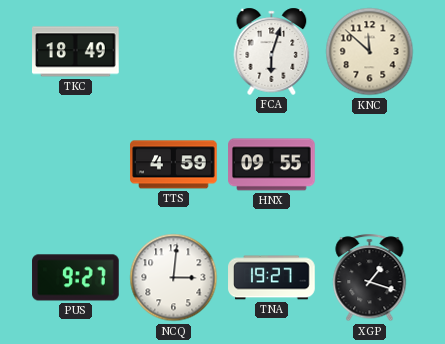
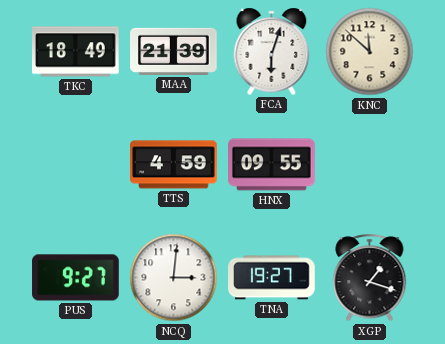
MAA: none -> 21:39
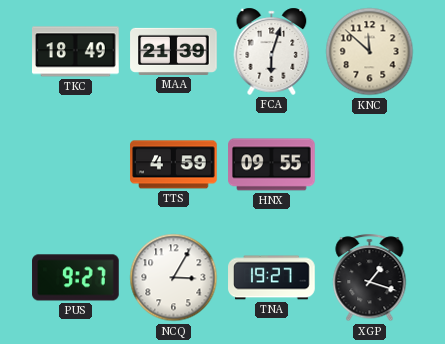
NCQ: 3:01 -> 3:05
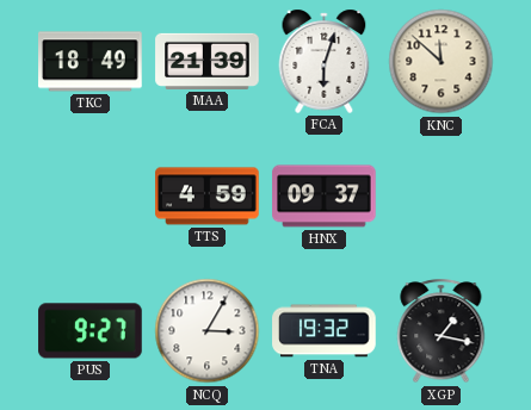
HNX: 09:55 -> 09:37
TNA: 19:27 -> 19:32
XGP: 1:18 -> 1:17
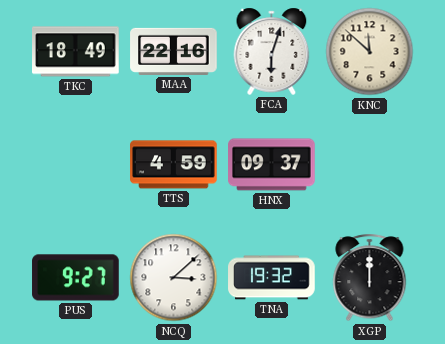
MAA: 21:39 -> 22:16
NCQ: 3:05 -> 3:08
XGP: 1:17 -> 12:00
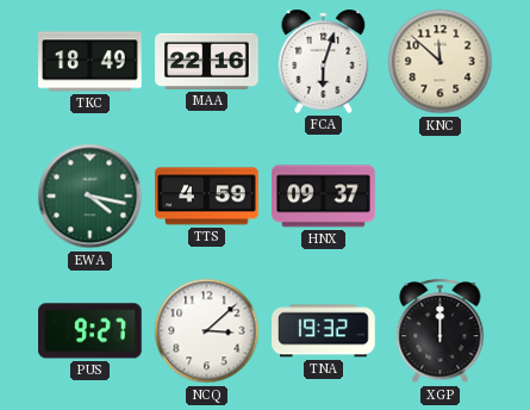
EWA: none -> 4:17
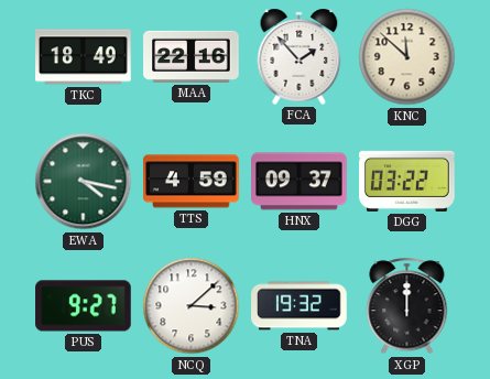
FCA: 6:03 -> 1:53
DGG: none -> 03:22
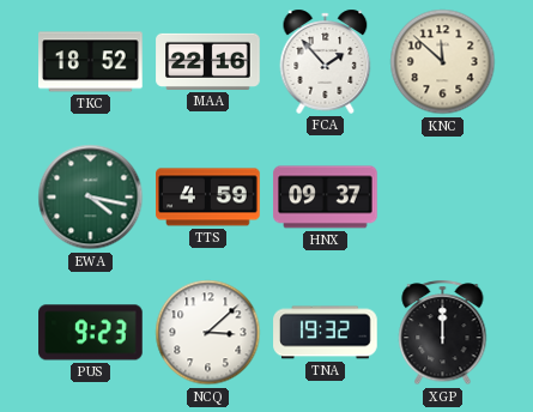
TKC: 18:49 -> 18:52
DGG: 03:22 -> none
PUS: 9:27 -> 9:23
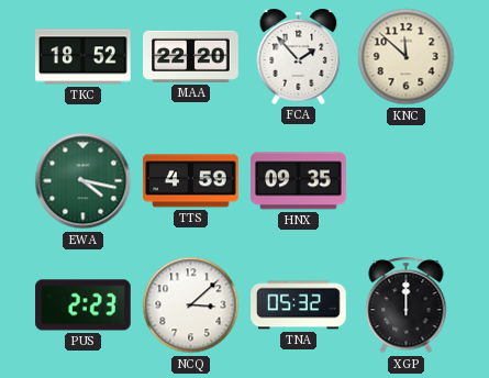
MAA: 22:16 -> 22:20
HNX: 09:37 -> 09:35
PUS: 9:23 -> 2:23
TNA: 19:32 -> 05:32
